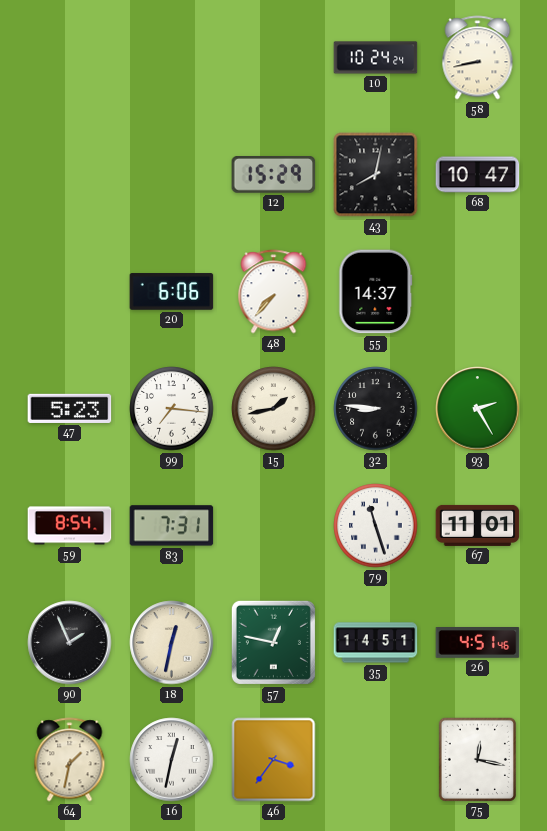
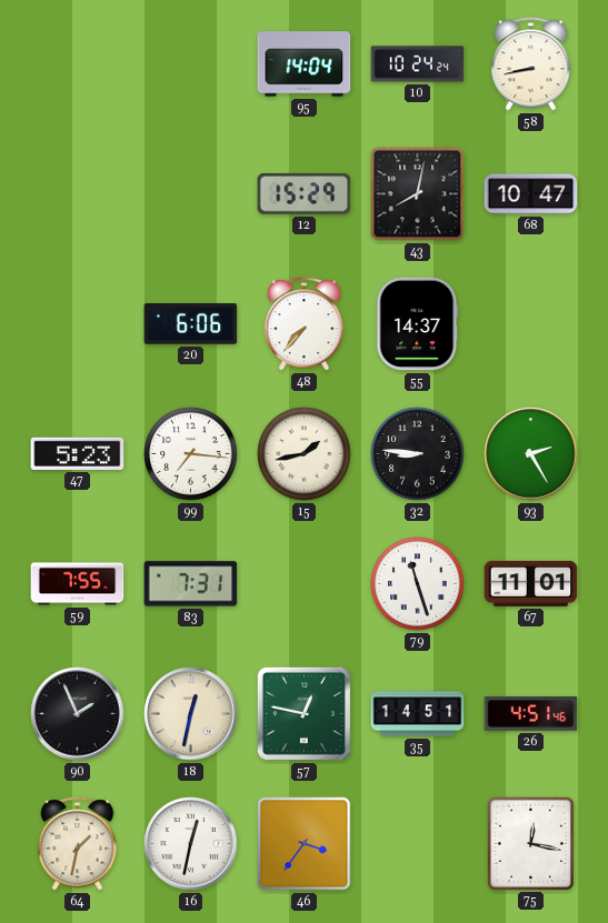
95: none -> 14:04
59: 8:54 -> 7:55
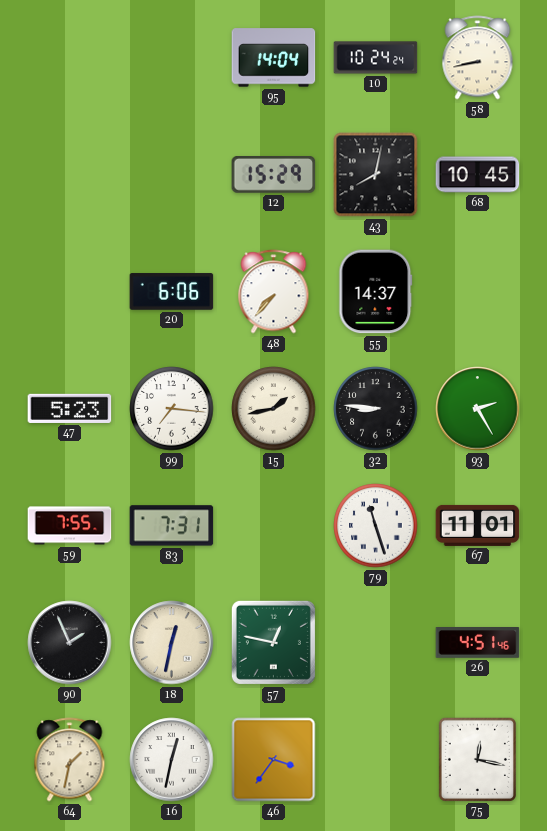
68: 10:47 -> 10:45
35: 14:51 -> none
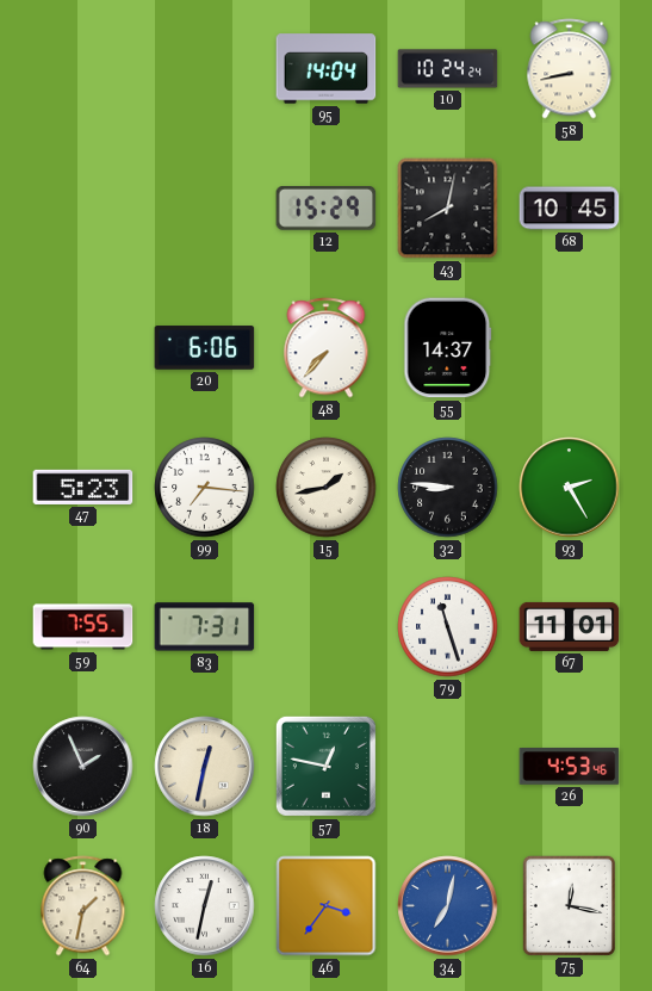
26: 4:51 -> 4:53
34: none -> 7:02
